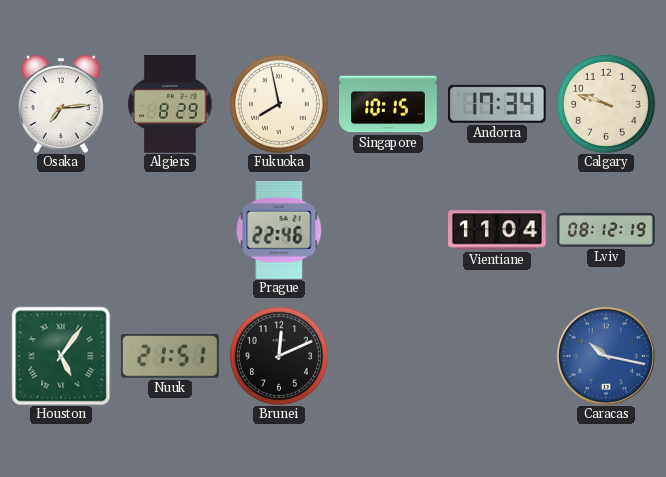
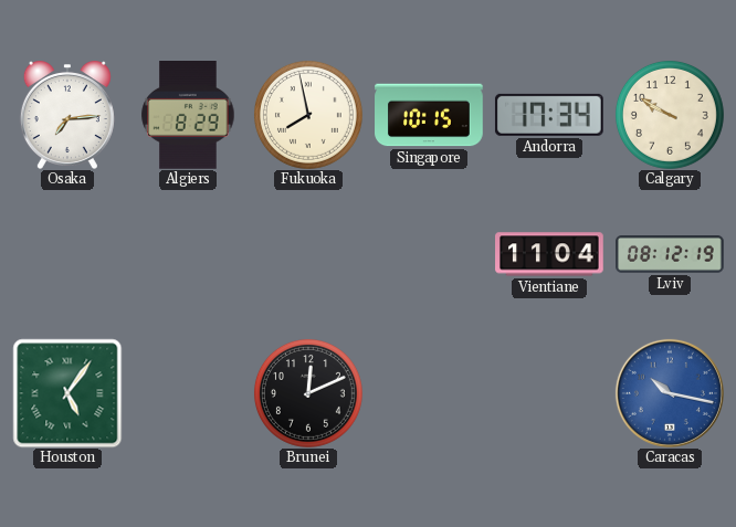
Calgary: 9:48 -> 9:50
Prague: 22:46 -> none
Nuuk: 21:51 -> none
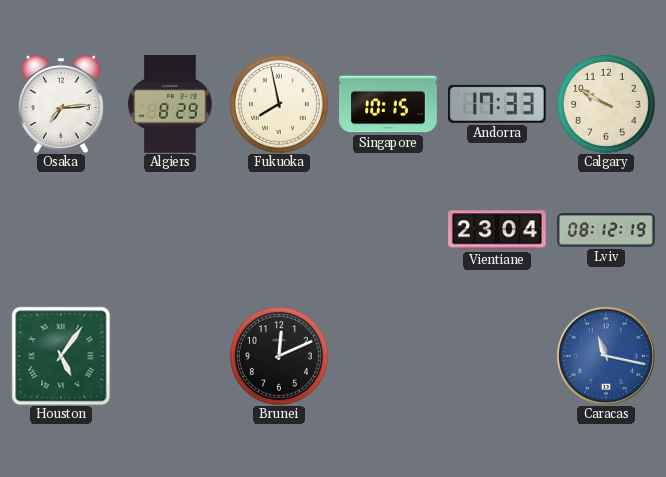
Andorra: 17:34 -> 17:33
Vientiane: 11:04 -> 23:04
Caracas: 10:17 -> 11:17
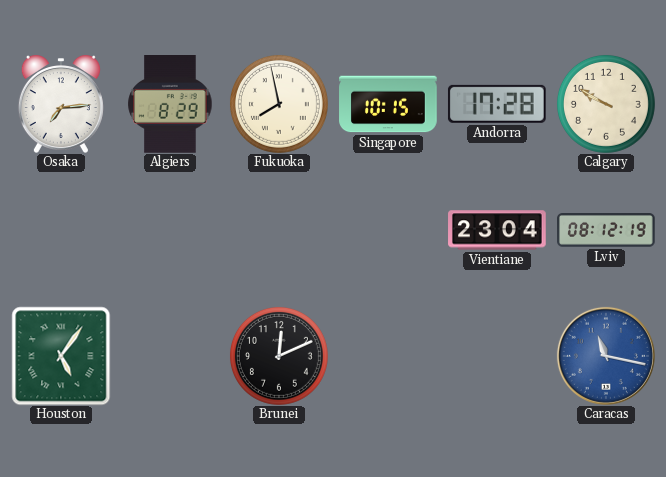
Andorra: 17:33 -> 17:28
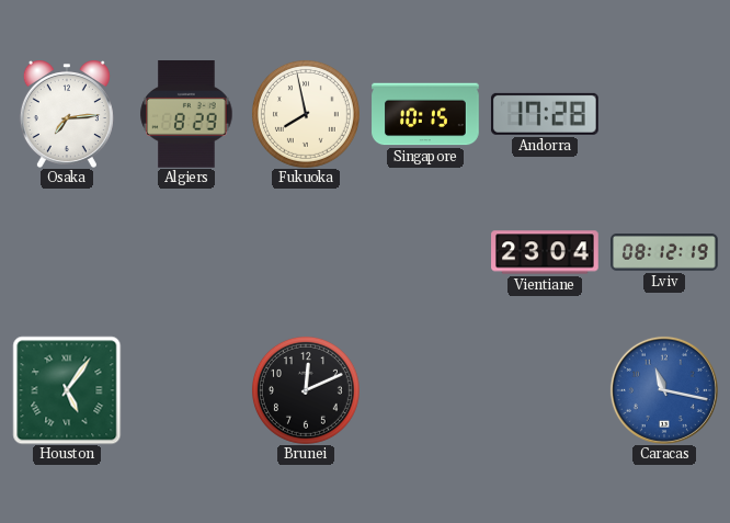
Calgary: 9:50 -> none
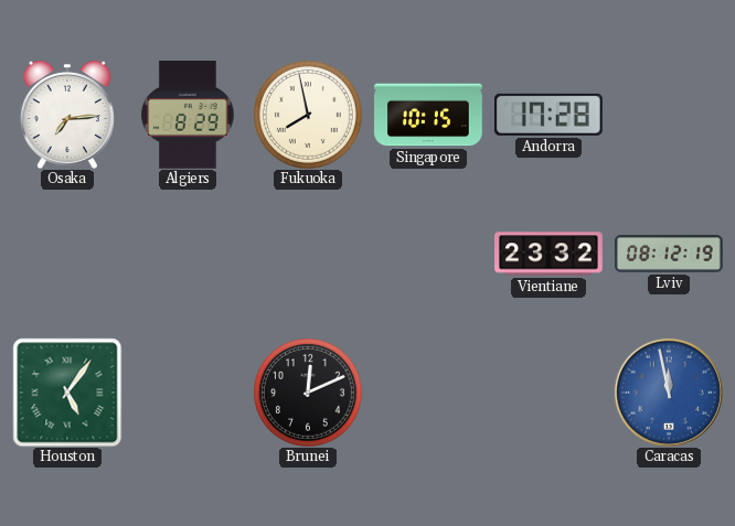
Vientiane: 23:04 -> 23:32
Caracas: 11:17 -> 11:58
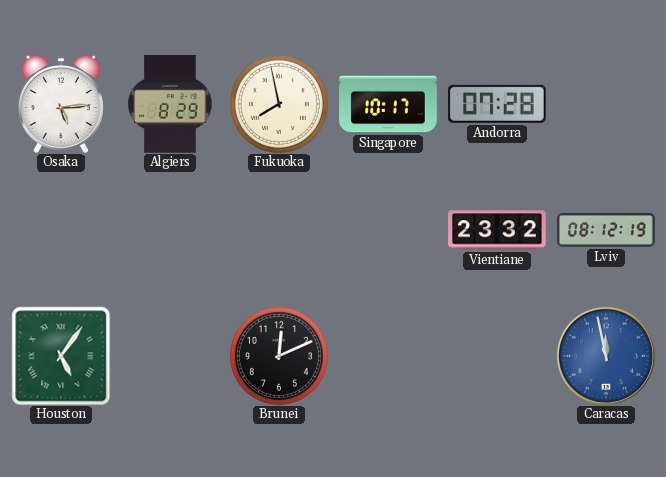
Osaka: 7:14 -> 5:14
Singapore: 10:15 -> 10:17
Andorra: 17:28 -> 07:28
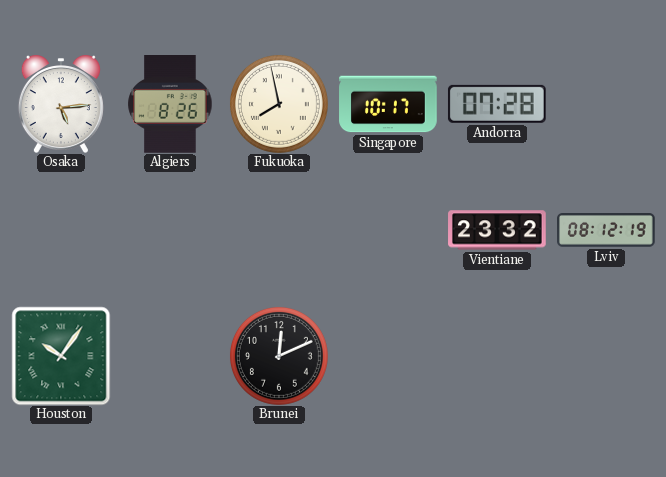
Algiers: 8:29 -> 8:26
Houston: 5:06 -> 10:06
Caracas: 11:58 -> none
